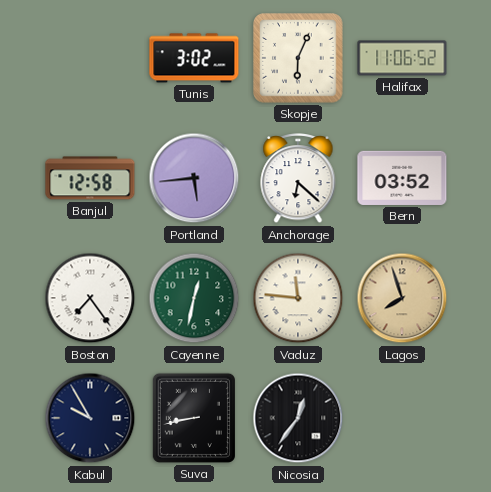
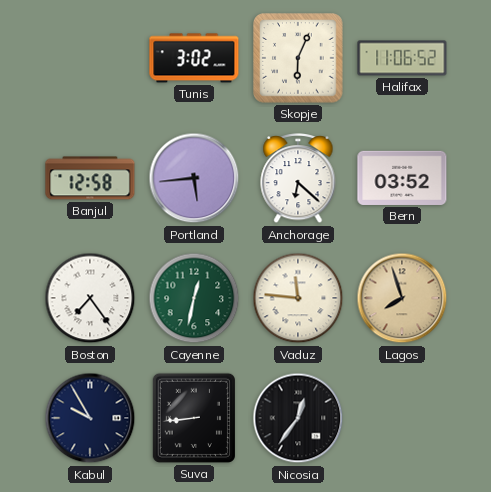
Suva: 8:43 -> 8:44
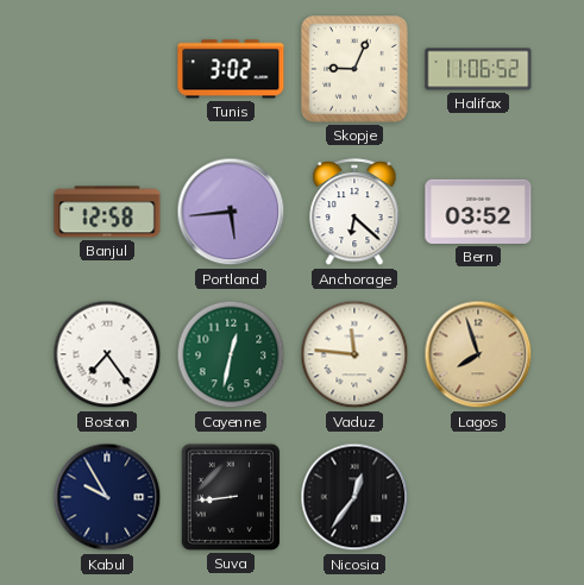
Skopje: 6:04 -> 9:04
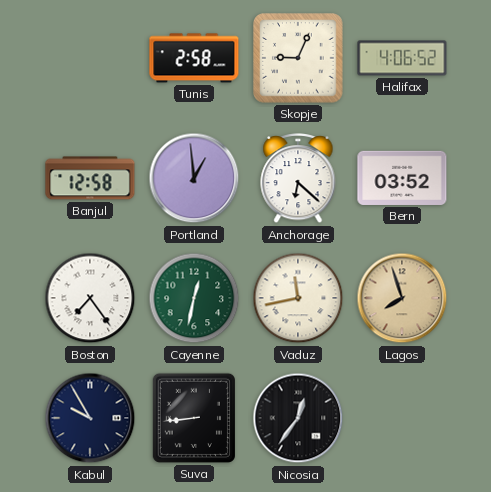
Tunis: 3:02 -> 2:58
Halifax: 11:06 -> 4:06
Portland: 5:44 -> 12:59
Vaduz: 11:46 -> 11:43
